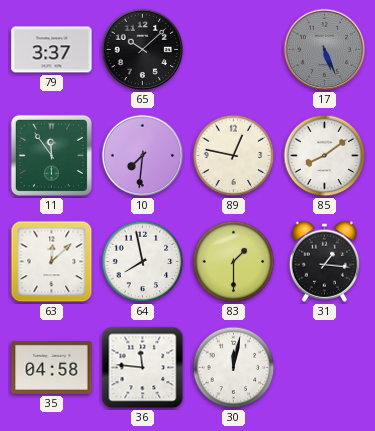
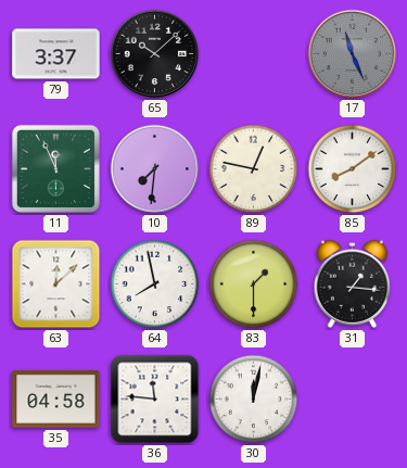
17: 5:26 -> 11:26
11: 11:54 -> 11:56
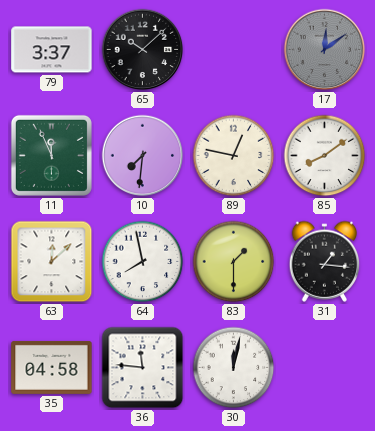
17: 11:26 -> 12:09
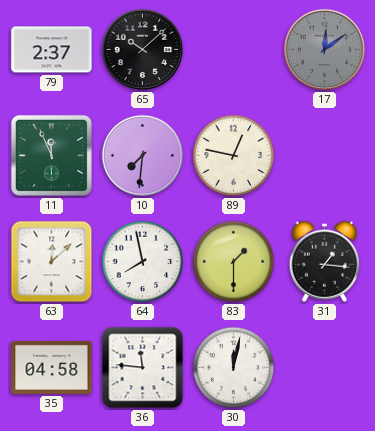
79: 3:37 -> 2:37
85: 8:09 -> none
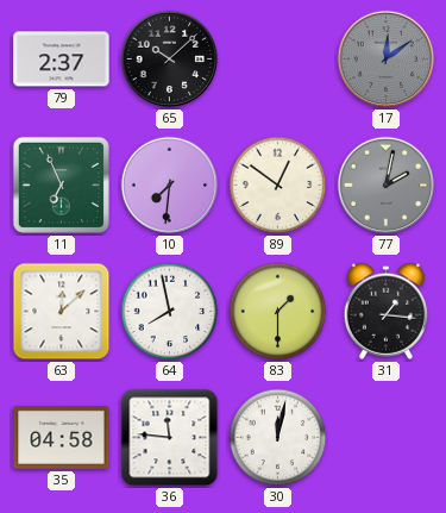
11: 11:56 -> 6:56
89: 12:47 -> 12:51
77: none -> 2:02
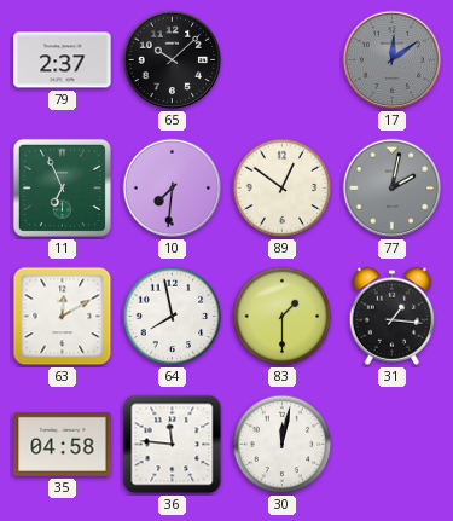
63: 12:08 -> 12:10
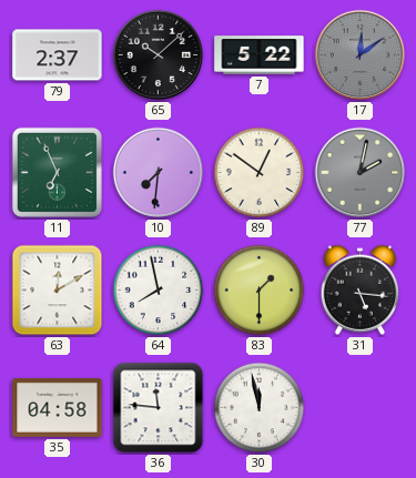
7: none -> 5:22
31: 1:16 -> 5:16
30: 12:02 -> 11:58
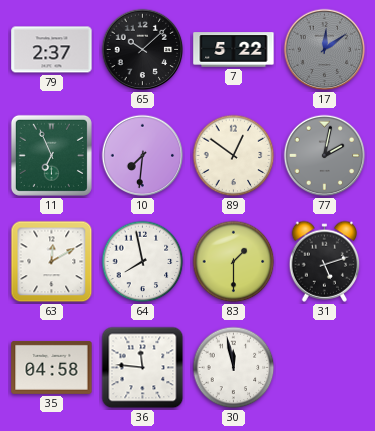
31: 5:16 -> 5:12
